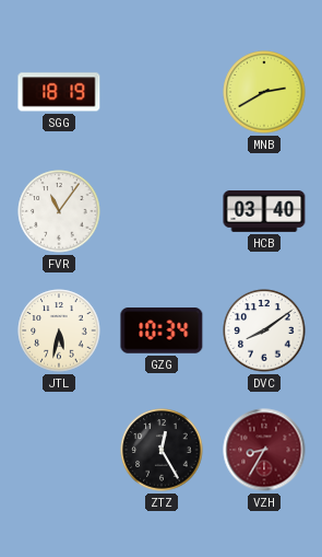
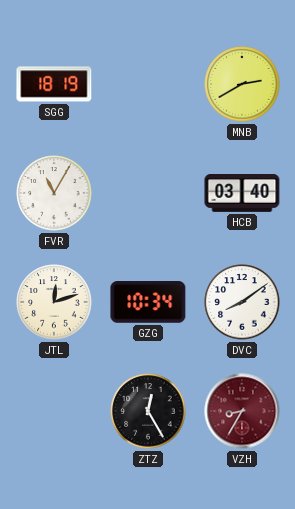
FVR: 11:06 -> 11:05
JTL: 5:32 -> 12:12
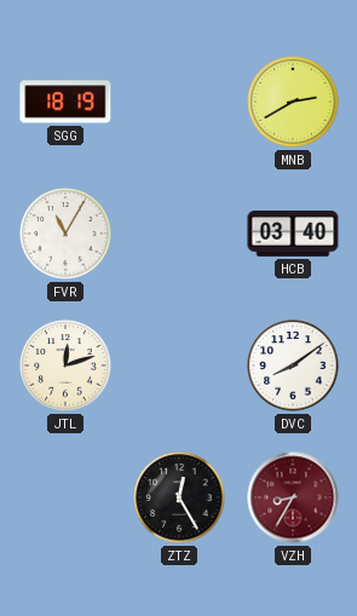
GZG: 10:34 -> none
